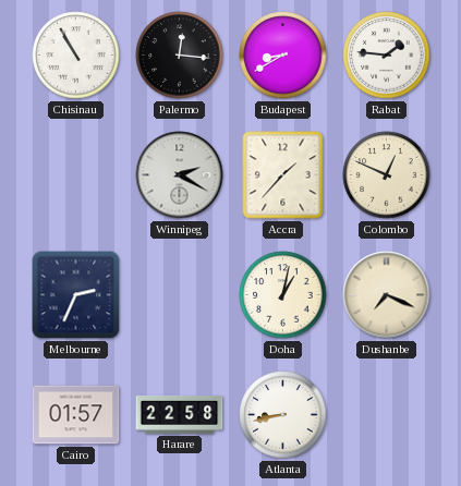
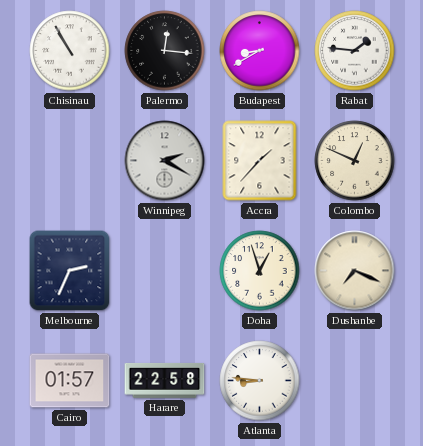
Doha: 1:02 -> 12:57
Atlanta: 8:43 -> 8:46
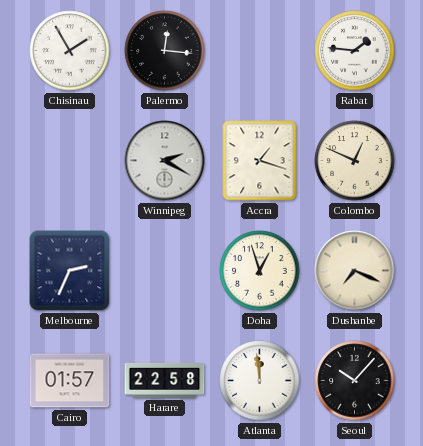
Chisinau: 10:55 -> 1:55
Budapest: 8:40 -> none
Accra: 1:37 -> 1:18
Atlanta: 8:46 -> 11:59
Seoul: none -> 10:07
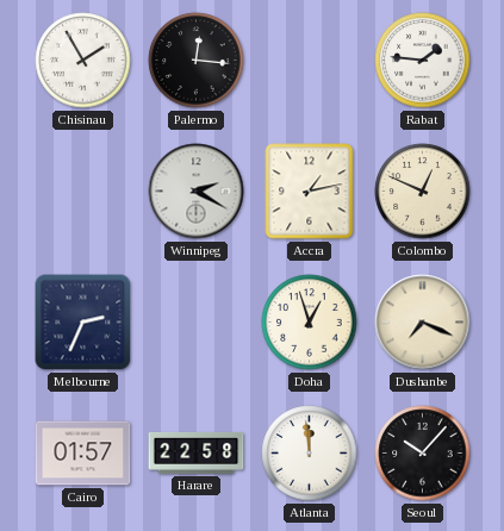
Accra: 1:18 -> 1:13
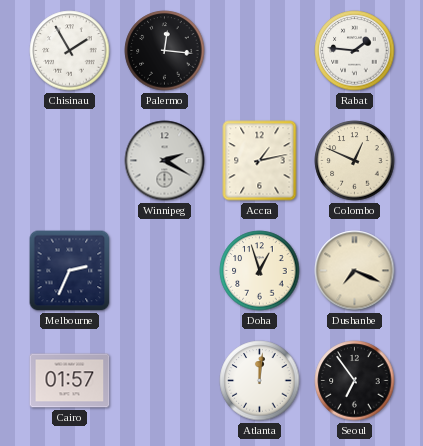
Harare: 22:58 -> none
Atlanta: 11:59 -> 12:01
Seoul: 10:07 -> 6:54
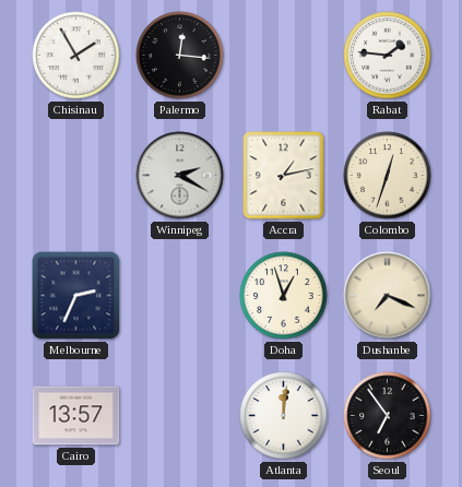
Colombo: 12:49 -> 12:33
Cairo: 01:57 -> 13:57
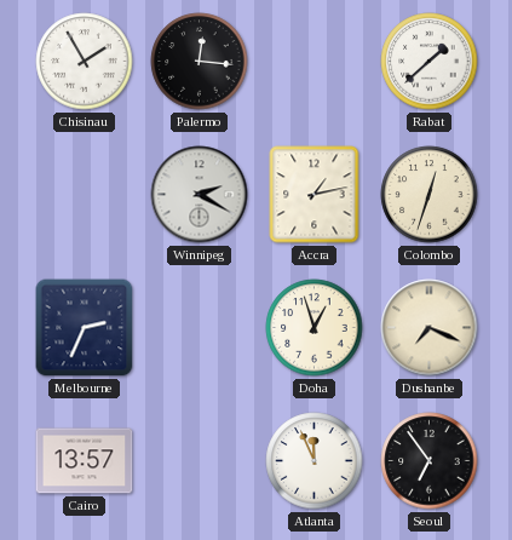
Rabat: 1:46 -> 1:38
Atlanta: 12:01 -> 11:56
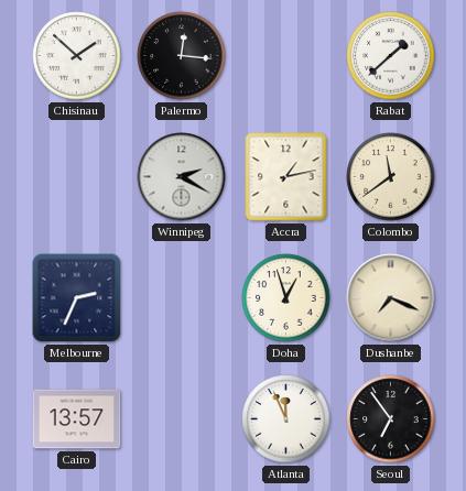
Chisinau: 1:55 -> 1:52
Colombo: 12:33 -> 11:39
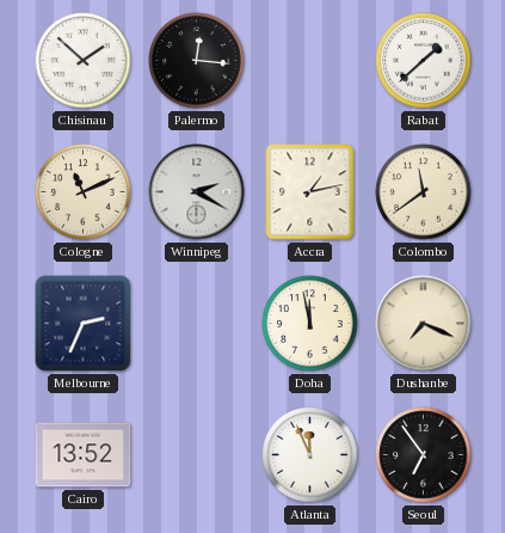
Cologne: none -> 11:11
Doha: 12:57 -> 11:58
Cairo: 13:57 -> 13:52
